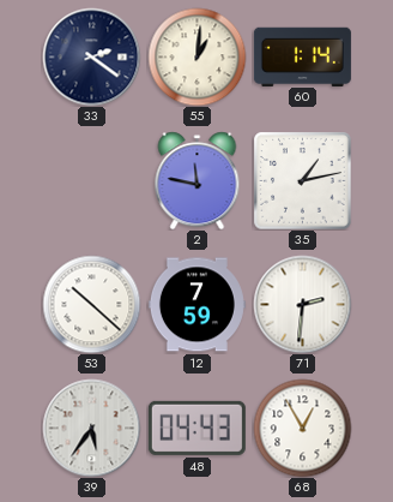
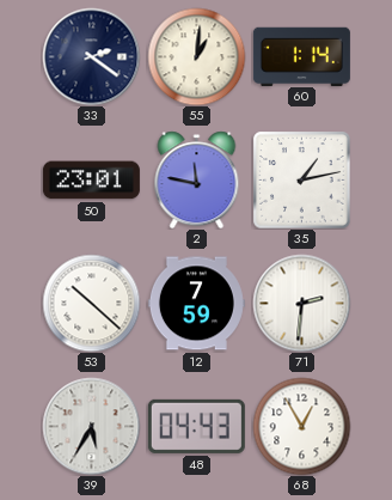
50: none -> 23:01
39: 5:36 -> 5:35
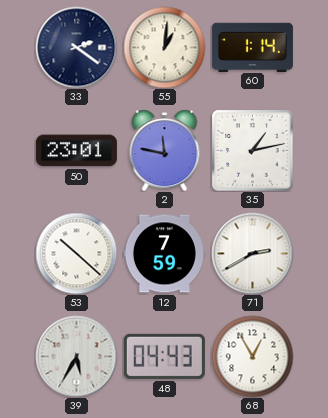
71: 2:31 -> 2:40
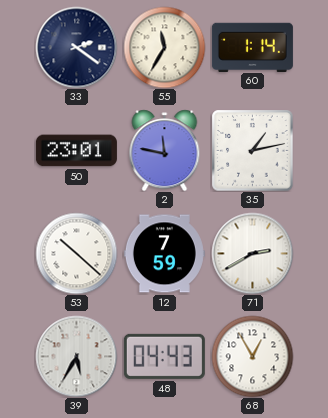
55: 1:01 -> 11:35
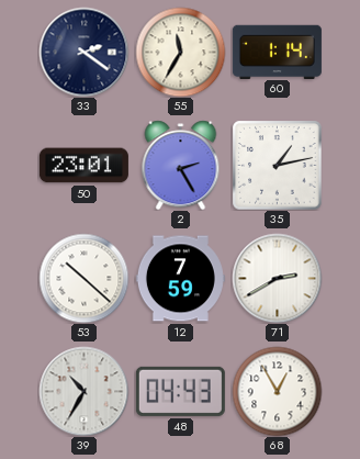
2: 11:47 -> 2:25
39: 5:35 -> 10:35
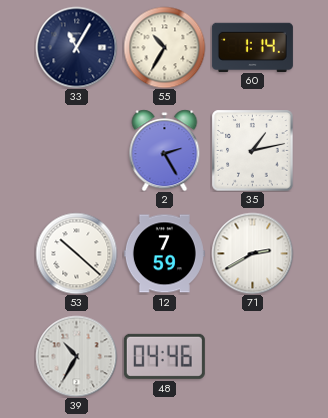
33: 2:21 -> 11:05
55: 11:35 -> 10:35
50: 23:01 -> none
48: 04:43 -> 04:46
68: 12:55 -> none
